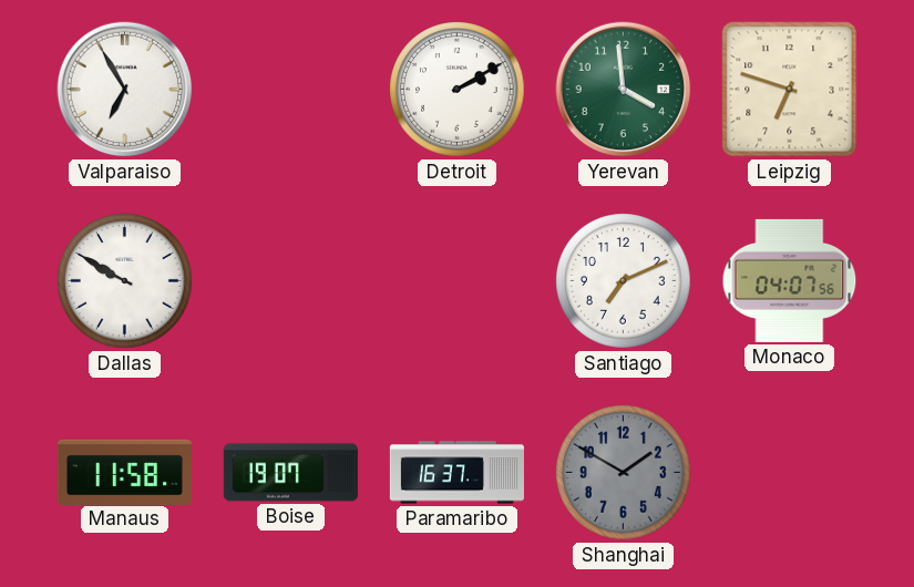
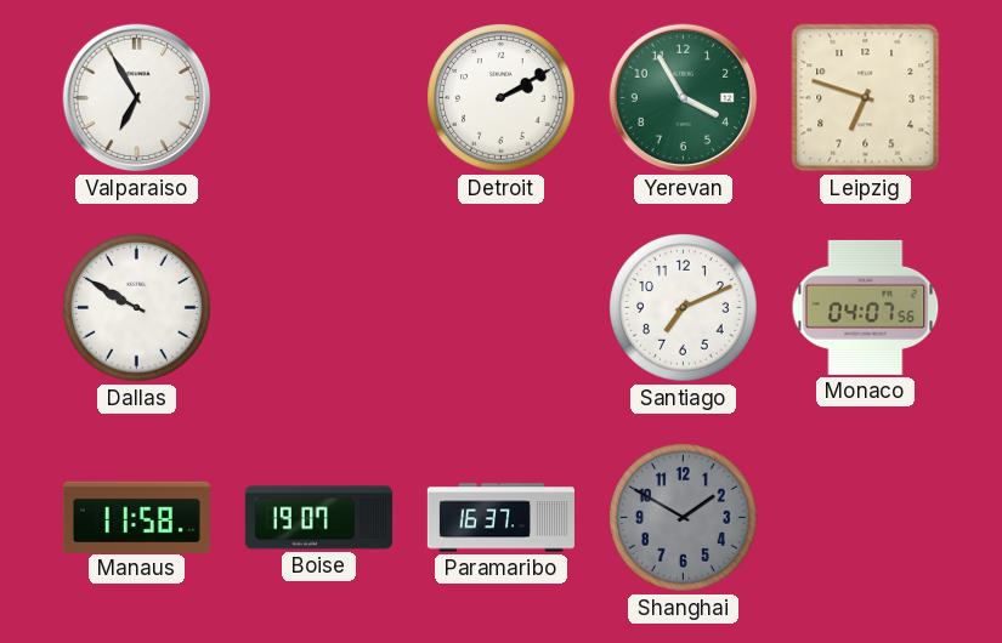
Yerevan: 3:59 -> 3:55
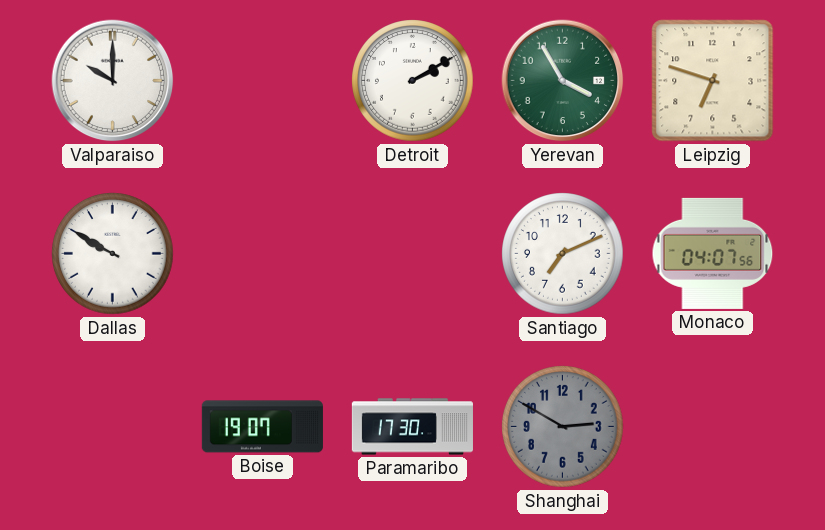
Valparaiso: 6:55 -> 10:00
Manaus: 11:58 -> none
Paramaribo: 16:37 -> 17:30
Shanghai: 1:50 -> 2:50
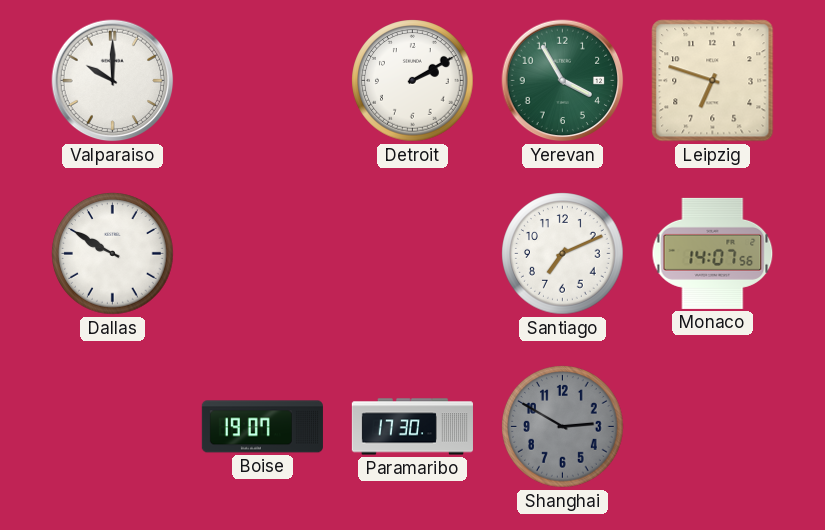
Monaco: 04:07 -> 14:07
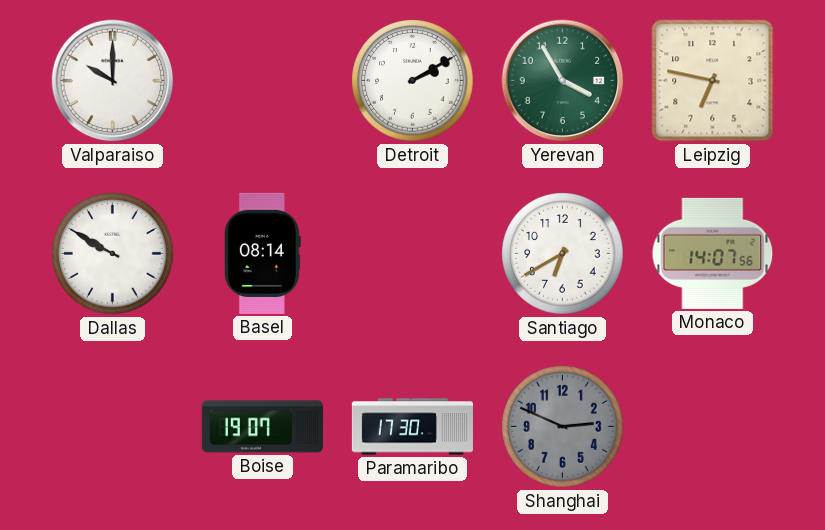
Leipzig: 6:48 -> 6:47
Basel: none -> 08:14
Santiago: 7:11 -> 6:40
Shanghai: 2:50 -> 2:49
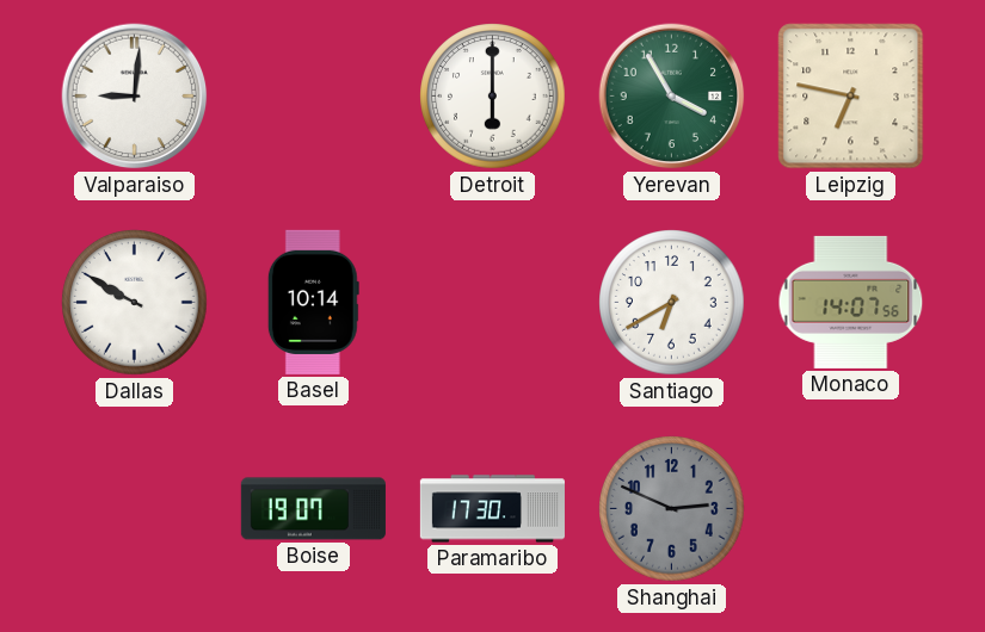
Valparaiso: 10:00 -> 9:01
Detroit: 2:10 -> 6:00
Basel: 08:14 -> 10:14
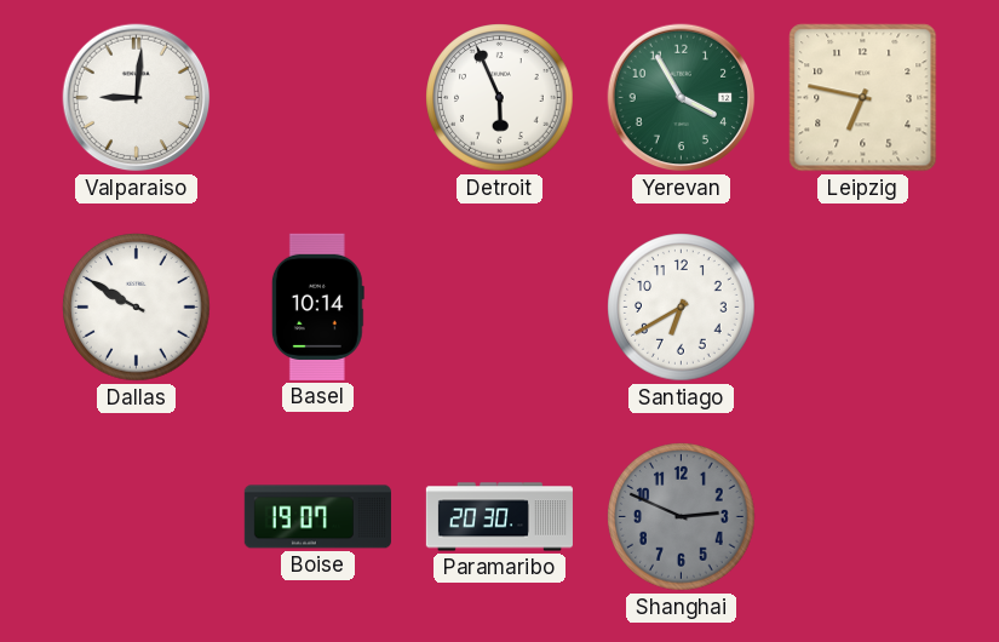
Detroit: 6:00 -> 5:56
Monaco: 14:07 -> none
Paramaribo: 17:30 -> 20:30
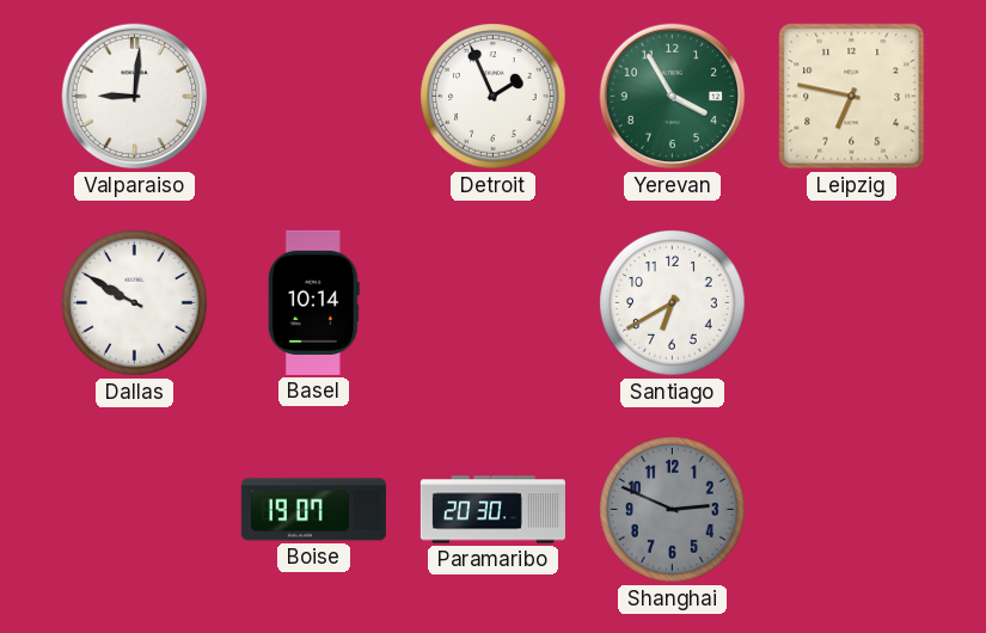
Detroit: 5:56 -> 1:56
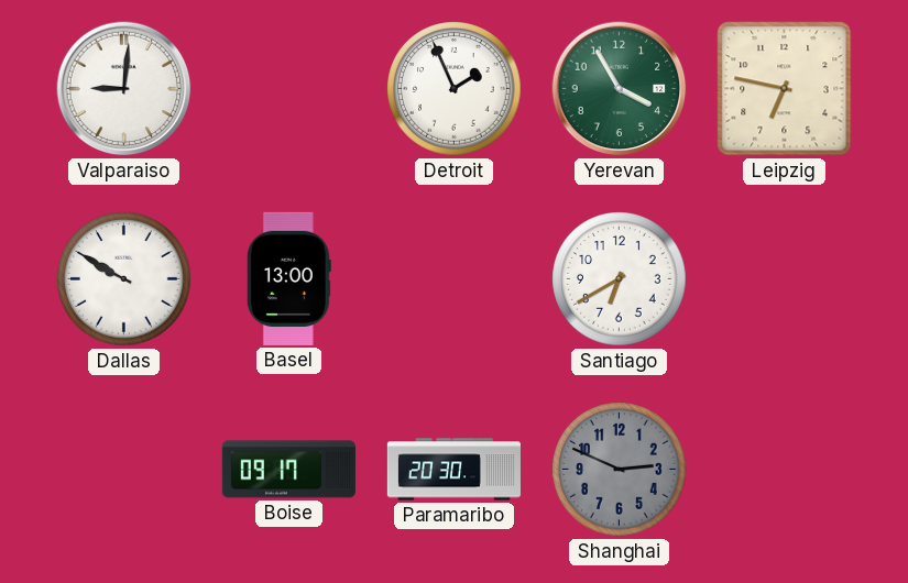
Basel: 10:14 -> 13:00
Boise: 19:07 -> 09:17
